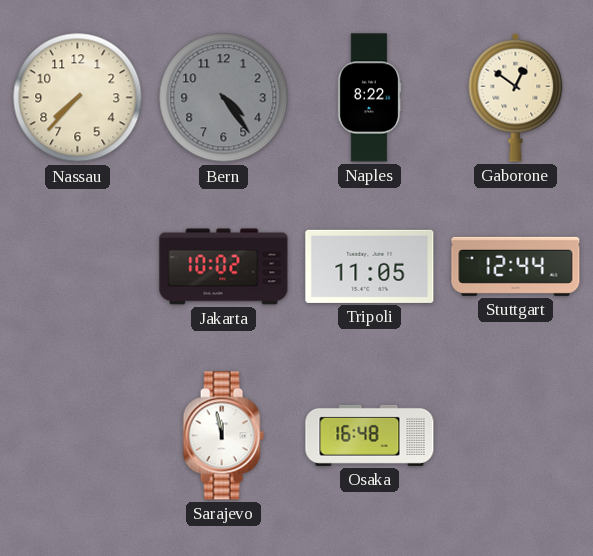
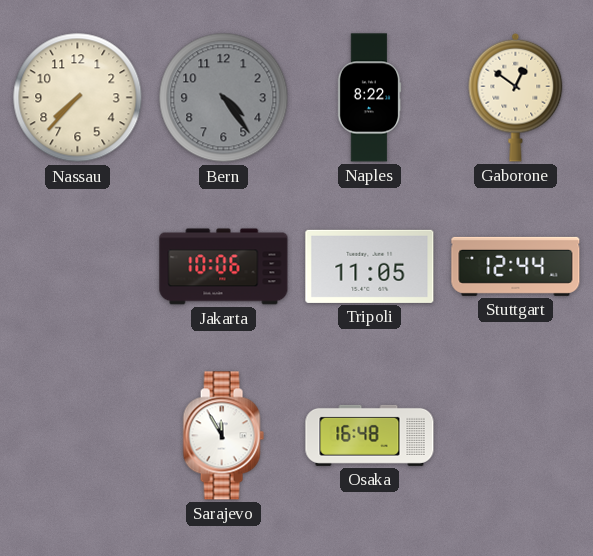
Jakarta: 10:02 -> 10:06
Sarajevo: 11:58 -> 11:55
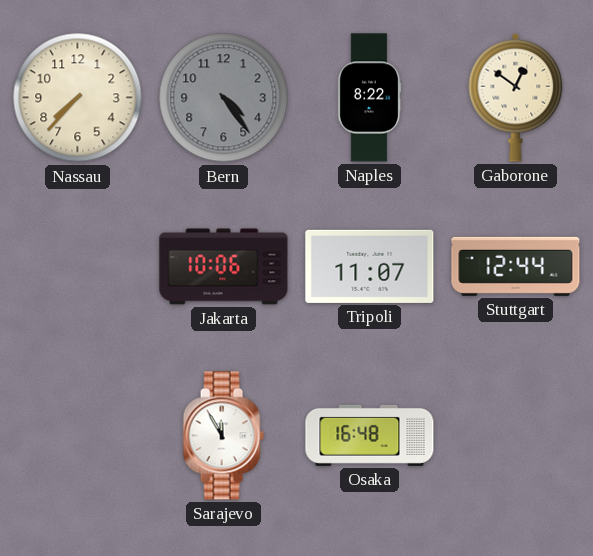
Tripoli: 11:05 -> 11:07
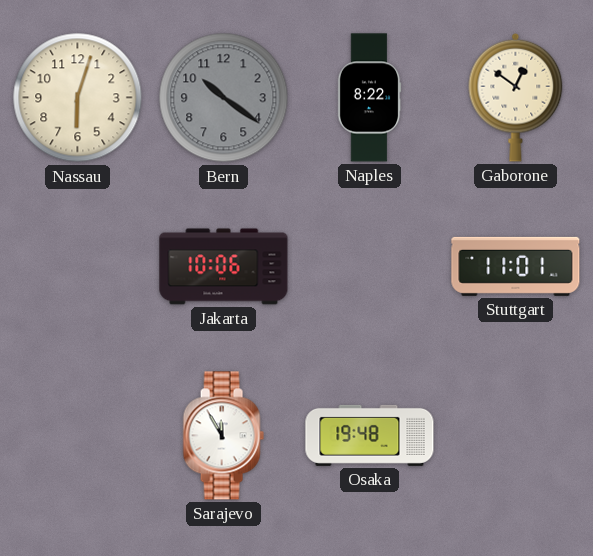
Nassau: 7:37 -> 6:03
Bern: 4:24 -> 10:21
Tripoli: 11:07 -> none
Stuttgart: 12:44 -> 11:01
Osaka: 16:48 -> 19:48
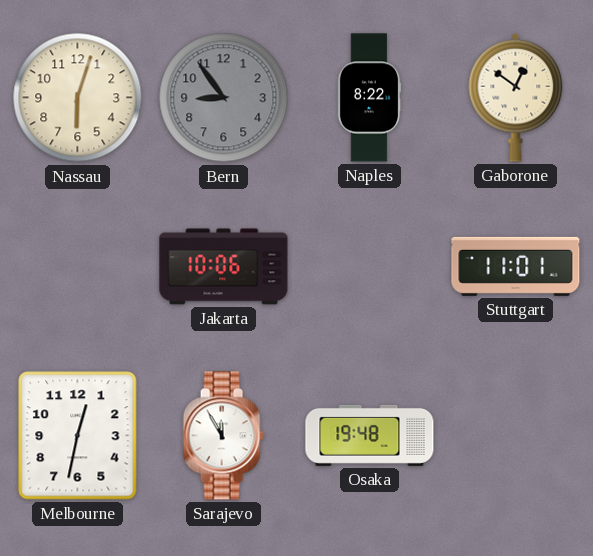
Bern: 10:21 -> 8:54
Melbourne: none -> 12:32
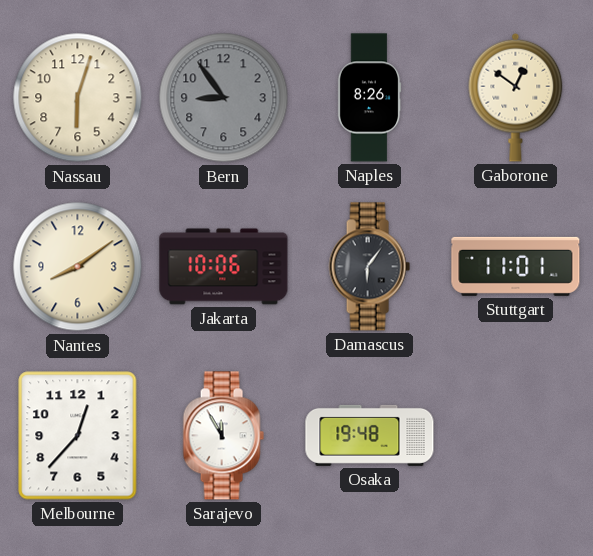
Naples: 8:22 -> 8:26
Nantes: none -> 8:09
Damascus: none -> 6:06
Melbourne: 12:32 -> 12:37
